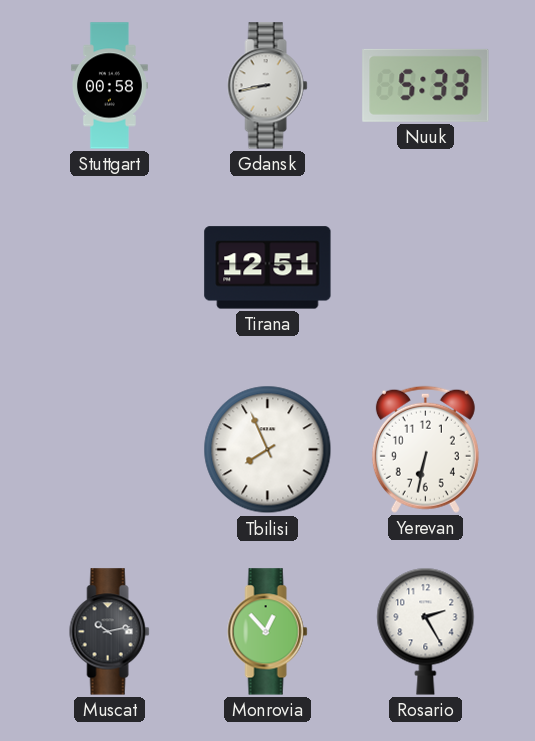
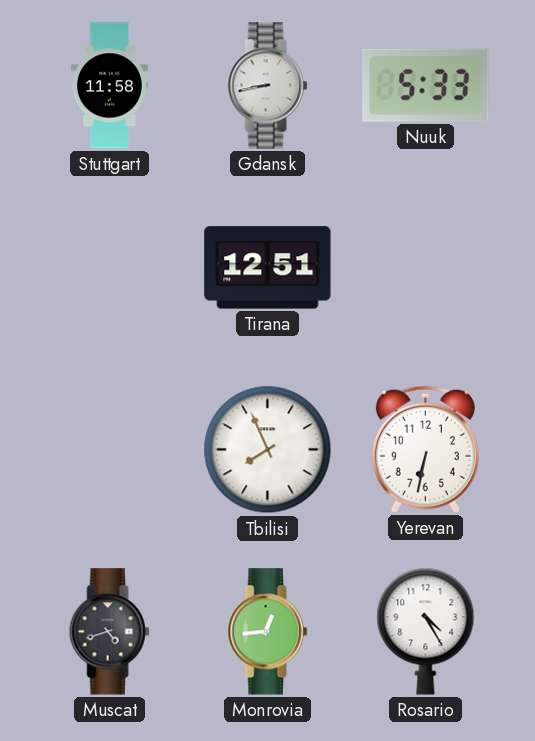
Stuttgart: 00:58 -> 11:58
Muscat: 10:13 -> 4:42
Monrovia: 12:53 -> 12:44
Rosario: 2:25 -> 4:25
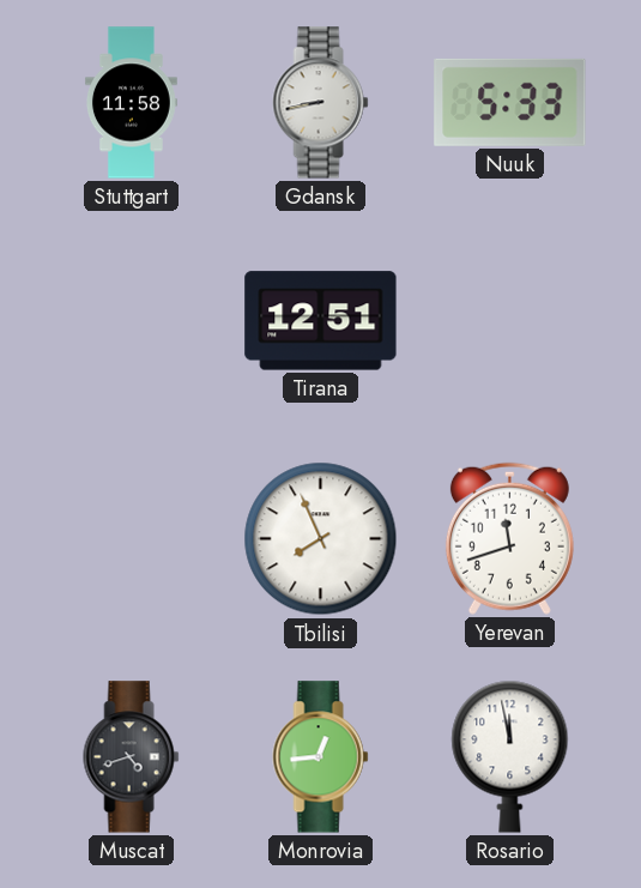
Yerevan: 6:32 -> 11:42
Rosario: 4:25 -> 11:58
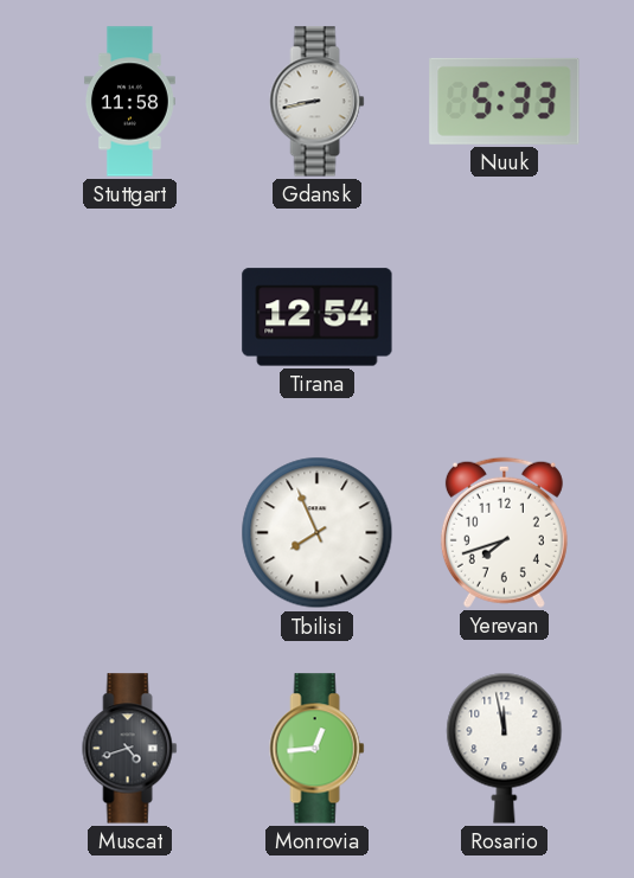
Tirana: 12:51 -> 12:54
Yerevan: 11:42 -> 7:42
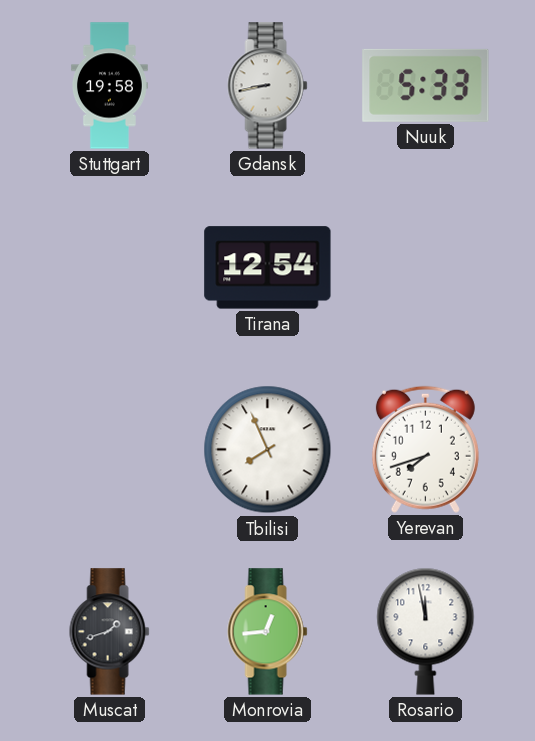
Stuttgart: 11:58 -> 19:58
Muscat: 4:42 -> 1:42
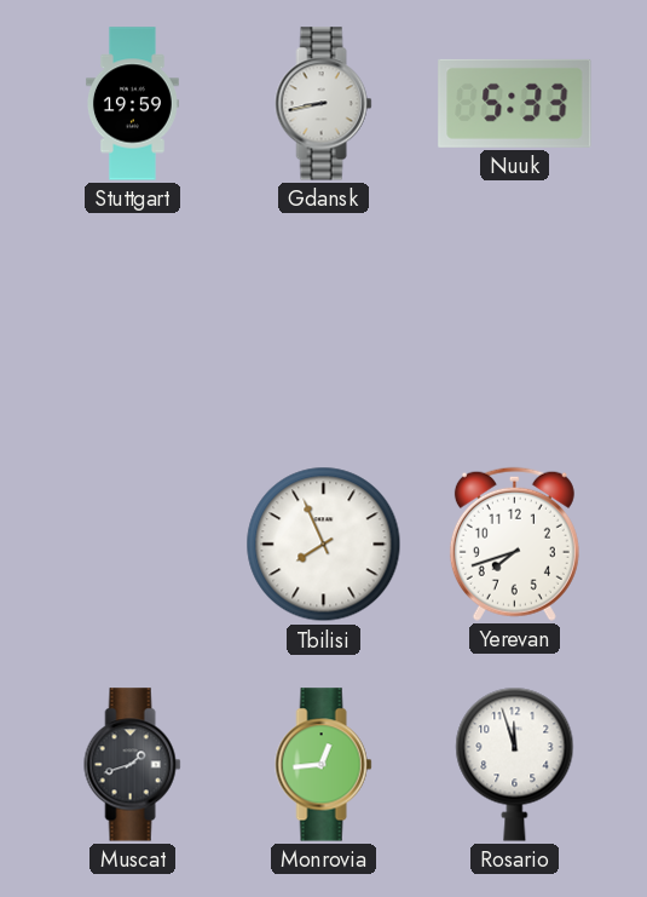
Stuttgart: 19:58 -> 19:59
Tirana: 12:54 -> none
Rosario: 11:58 -> 11:57
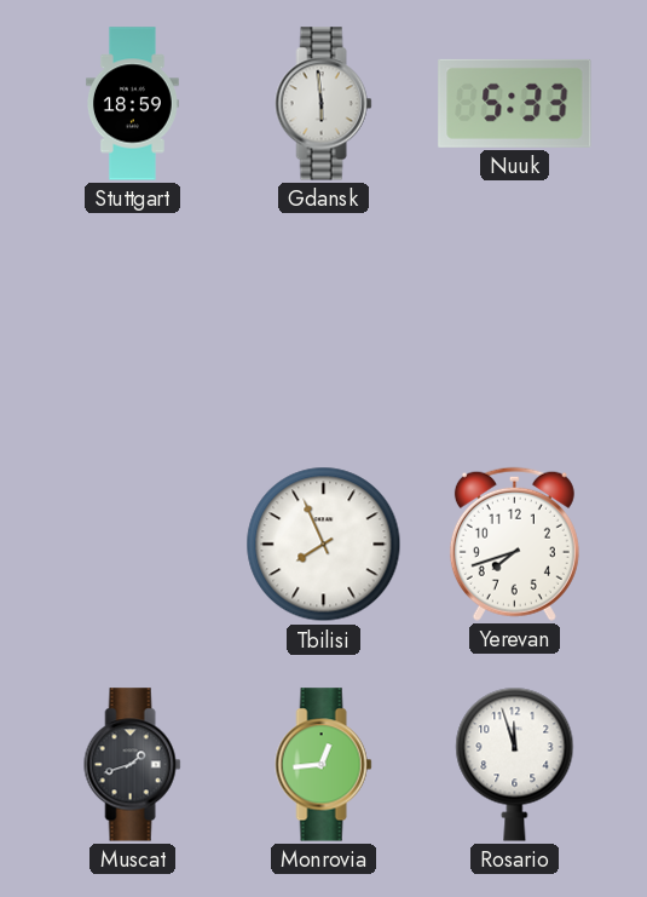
Stuttgart: 19:59 -> 18:59
Gdansk: 8:43 -> 5:59
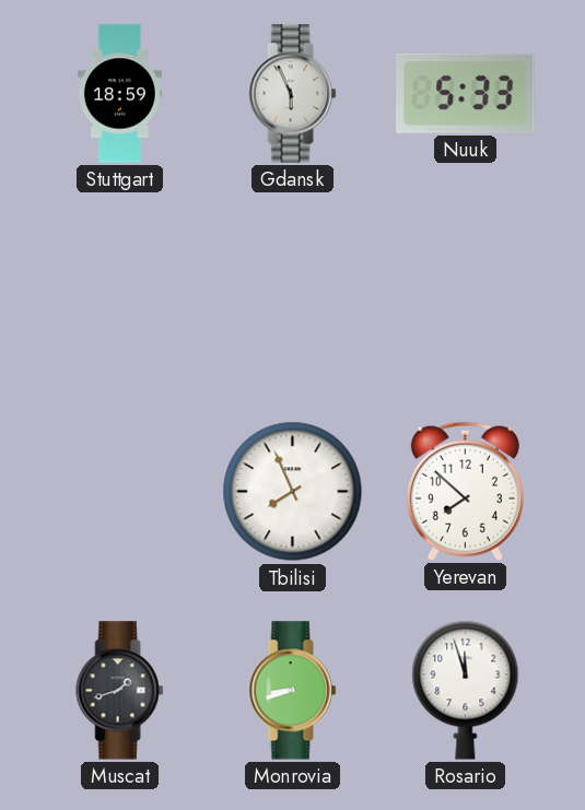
Gdansk: 5:59 -> 5:56
Yerevan: 7:42 -> 7:52
Monrovia: 12:44 -> 8:42
